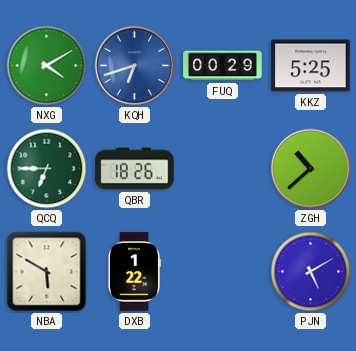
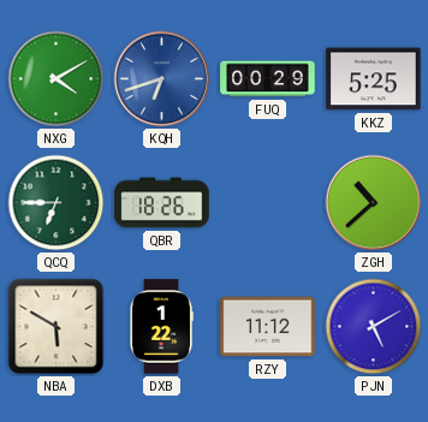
RZY: none -> 11:12
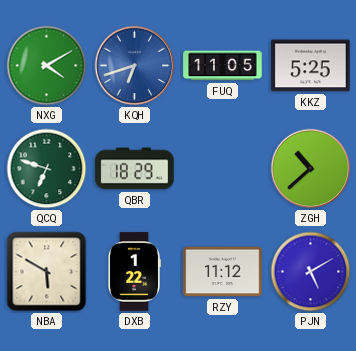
FUQ: 00:29 -> 11:05
QCQ: 6:45 -> 6:48
QBR: 18:26 -> 18:29
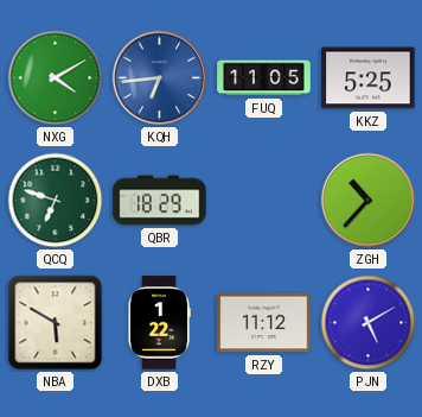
KQH: 6:42 -> 6:44
ZGH: 10:38 -> 10:37
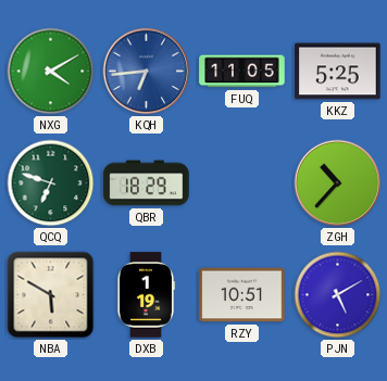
DXB: 1:22 -> 1:19
RZY: 11:12 -> 10:51
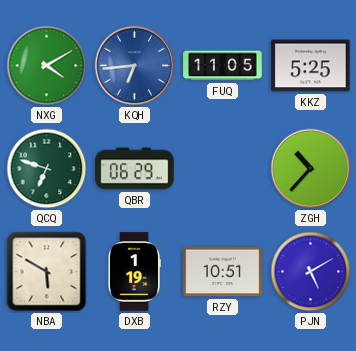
QBR: 18:29 -> 06:29
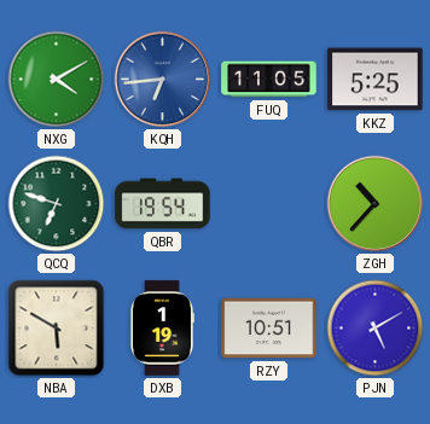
QBR: 06:29 -> 19:54
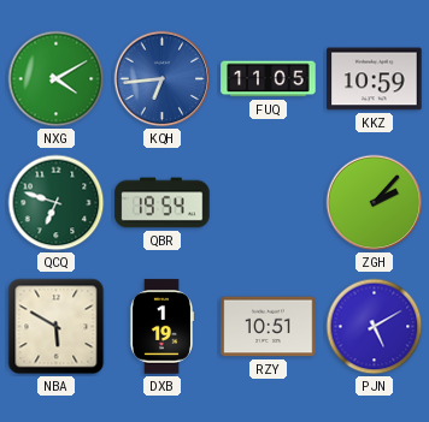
KKZ: 5:25 -> 10:59
ZGH: 10:37 -> 2:07
